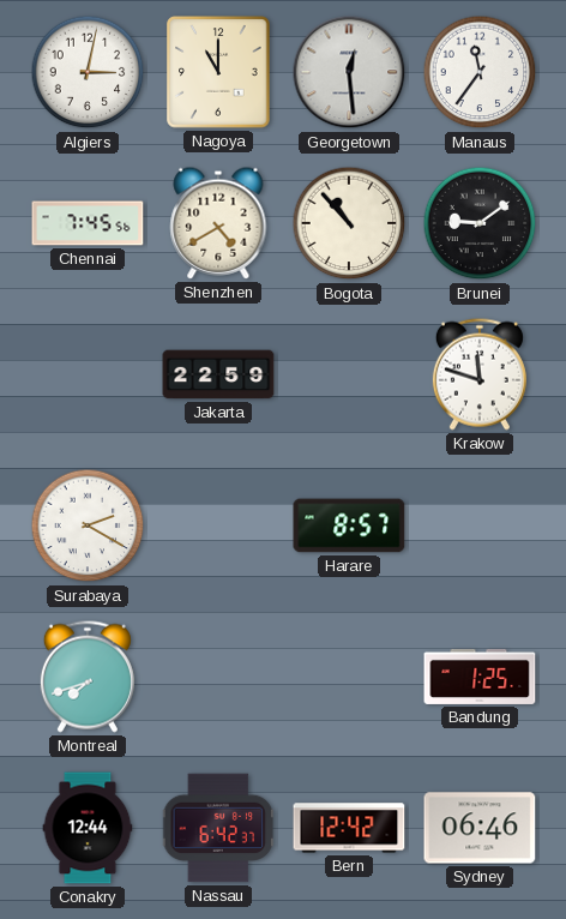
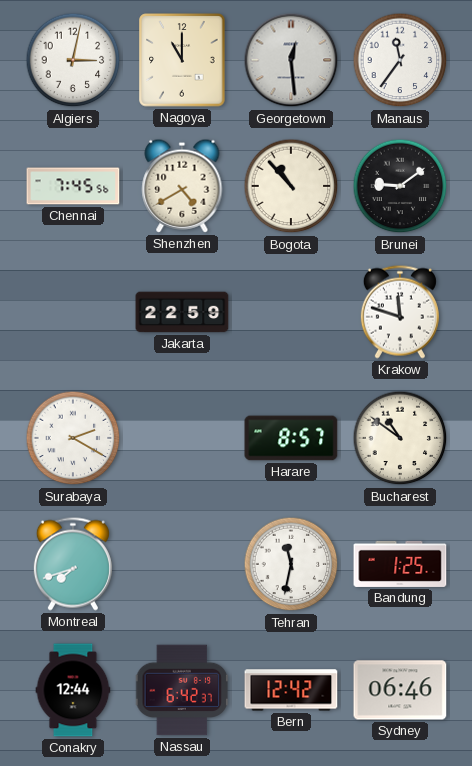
Bucharest: none -> 10:51
Tehran: none -> 11:32
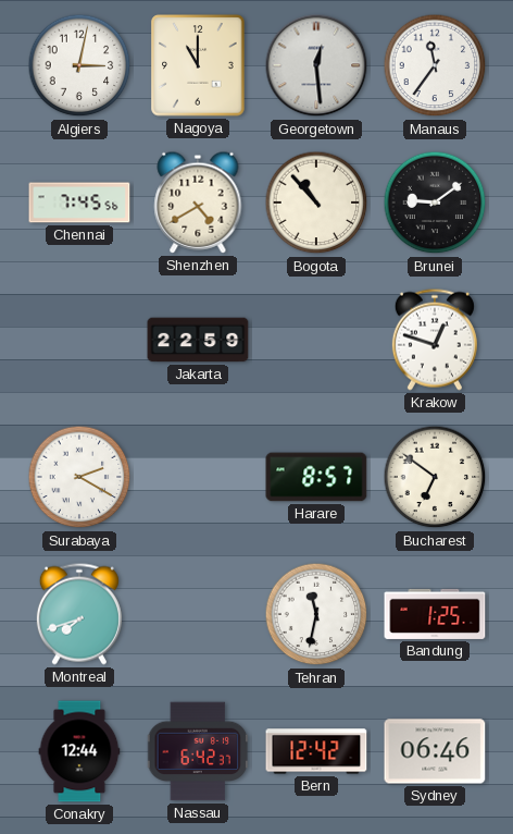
Krakow: 11:48 -> 12:48
Bucharest: 10:51 -> 6:51
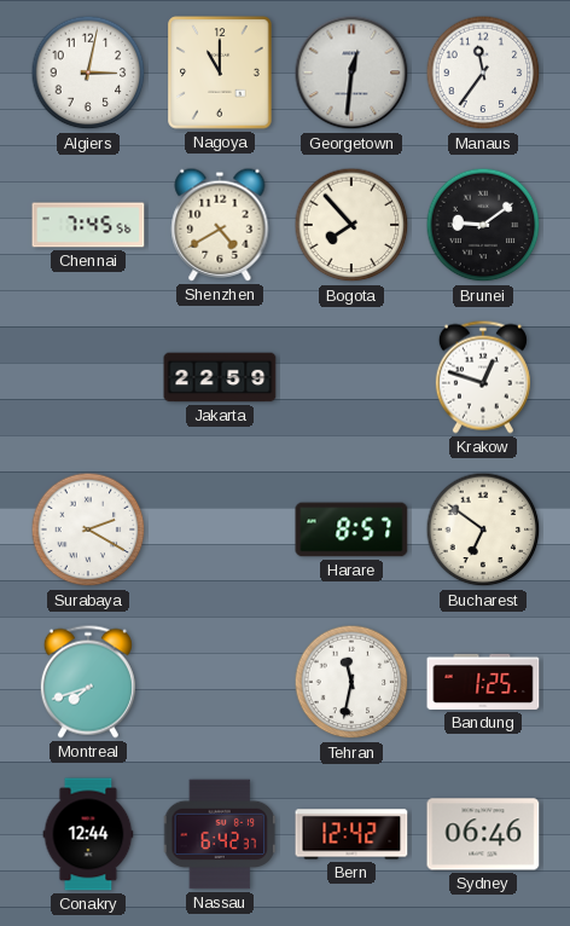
Georgetown: 12:29 -> 12:31
Bogota: 10:53 -> 7:53
